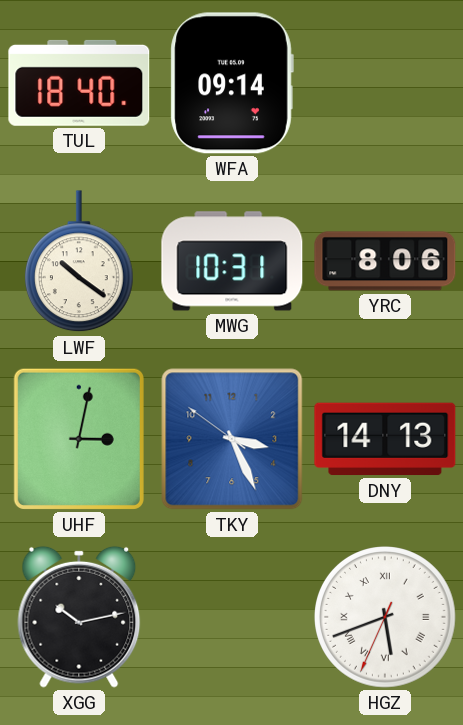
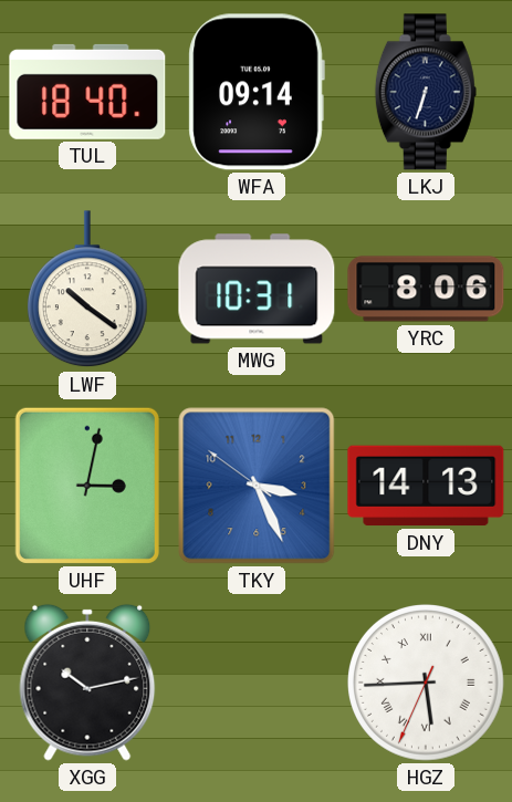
LKJ: none -> 6:33
HGZ: 5:41 -> 5:44
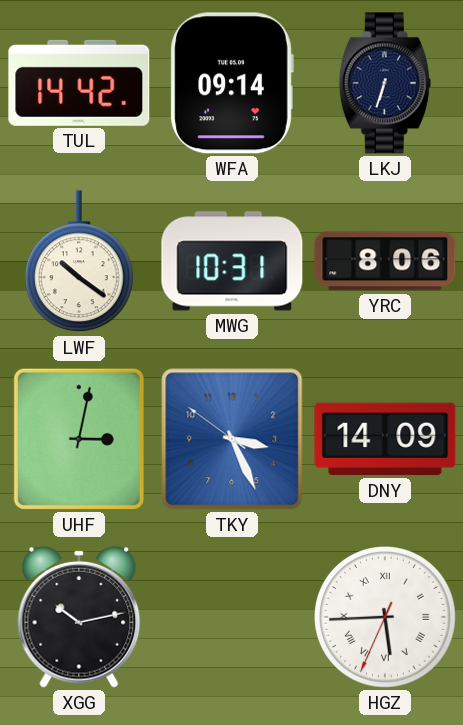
TUL: 18:40 -> 14:42
DNY: 14:13 -> 14:09
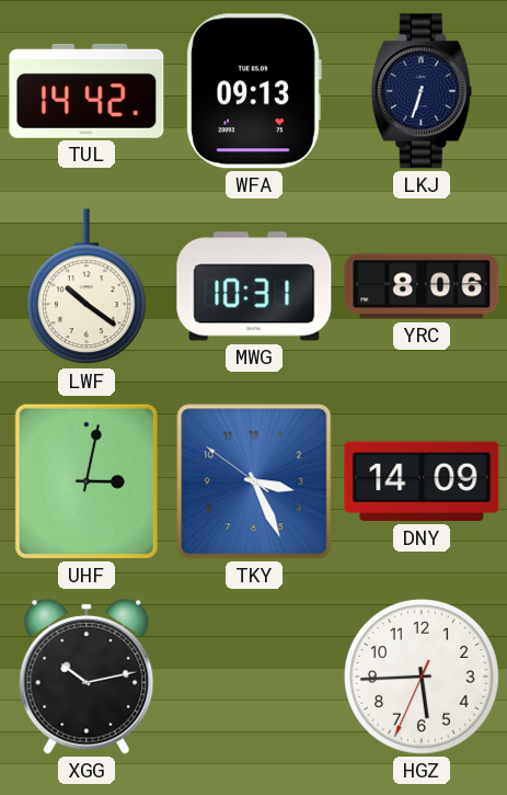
WFA: 09:14 -> 09:13
HGZ numerals: Roman -> Arabic
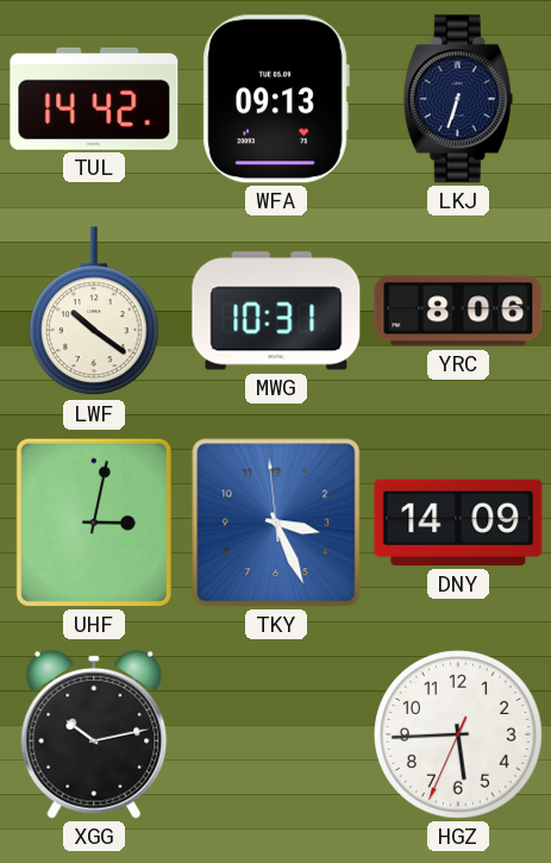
TKY: 3:25:51 -> 3:25:59
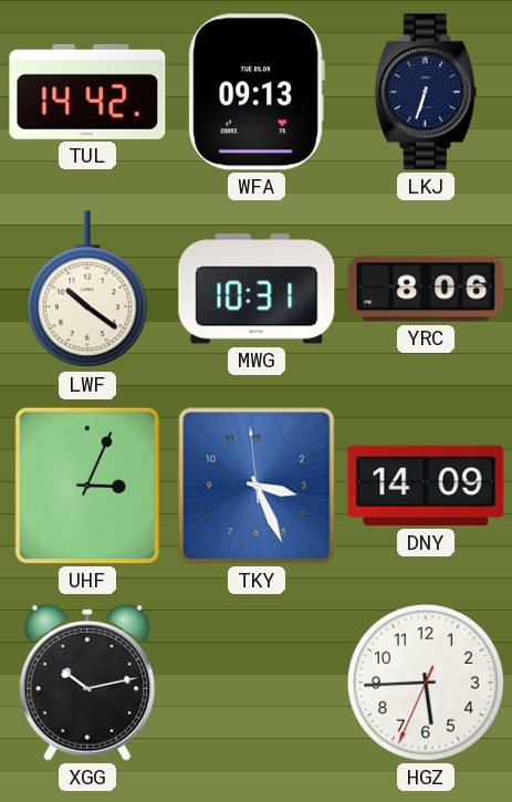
UHF: 3:02 -> 3:04
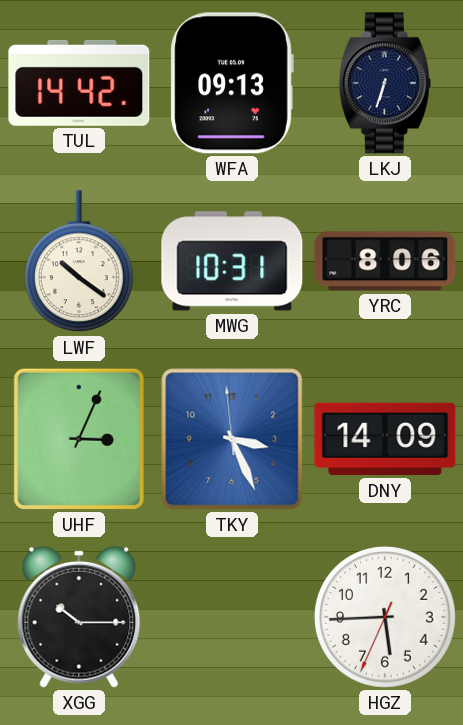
XGG: 10:13 -> 10:15
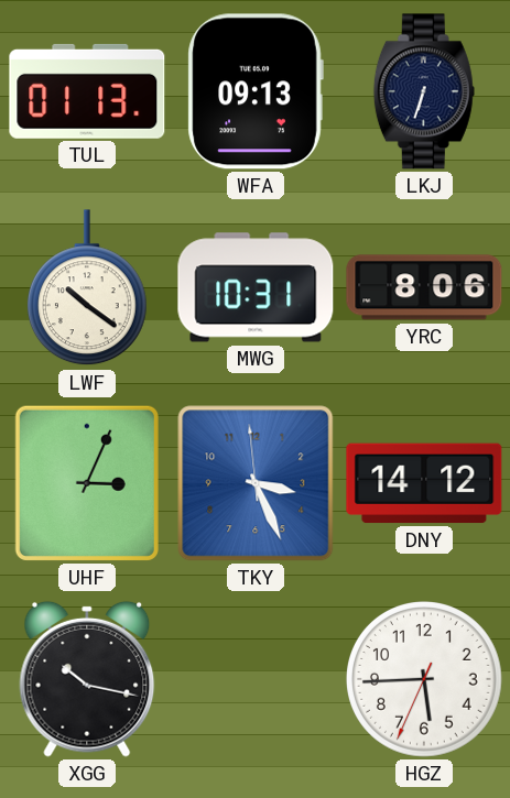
TUL: 14:42 -> 01:13
DNY: 14:09 -> 14:12
XGG: 10:15 -> 10:17
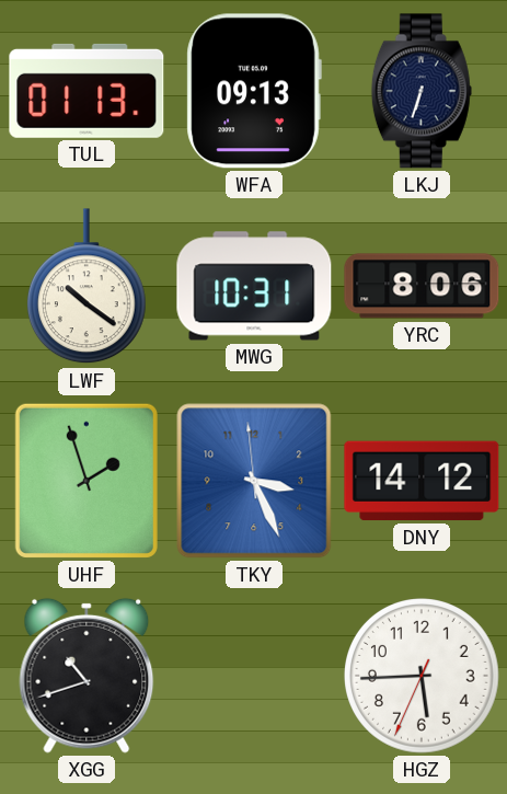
UHF: 3:04 -> 1:57
XGG: 10:17 -> 10:42
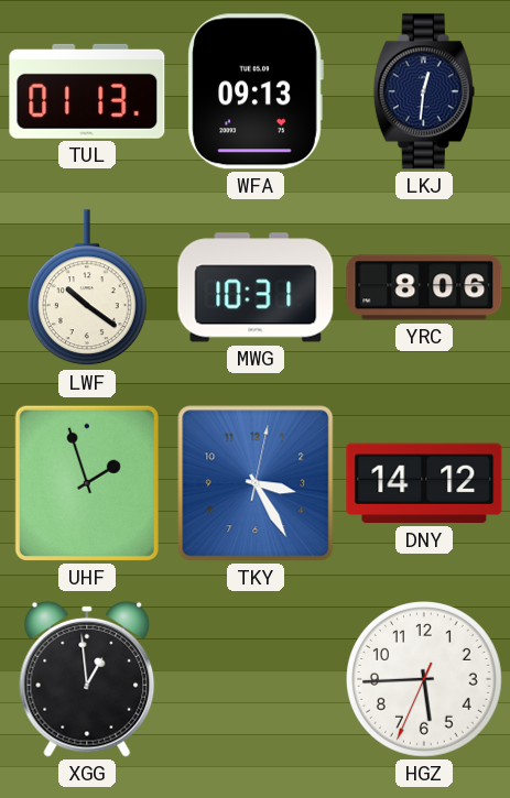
LKJ: 6:33 -> 12:31
TKY: 3:25:59 -> 3:25:02
XGG: 10:42 -> 12:59
